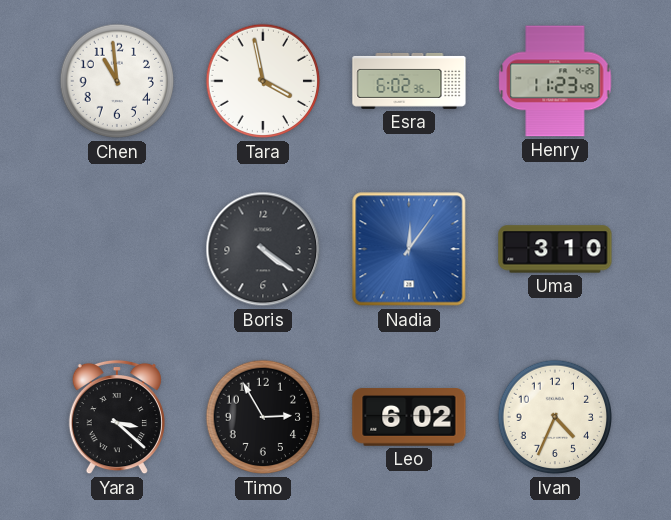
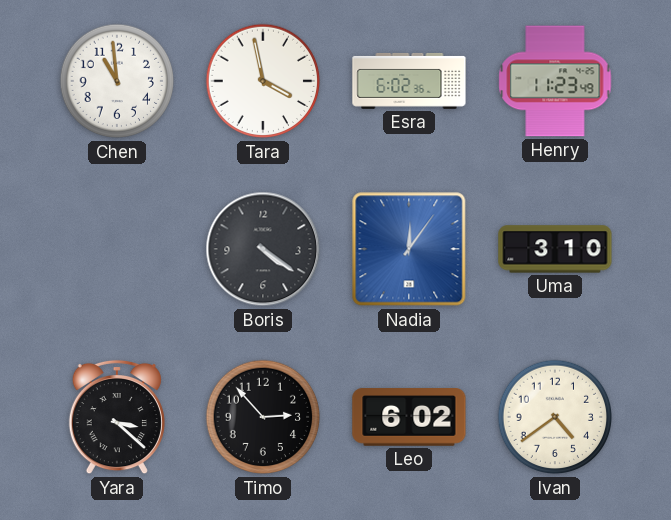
Timo: 2:55 -> 2:53
Ivan: 4:34 -> 4:39
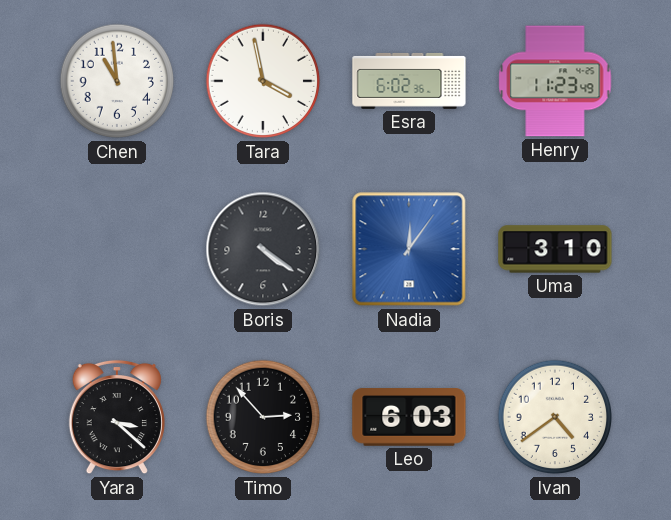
Leo: 6:02 -> 6:03
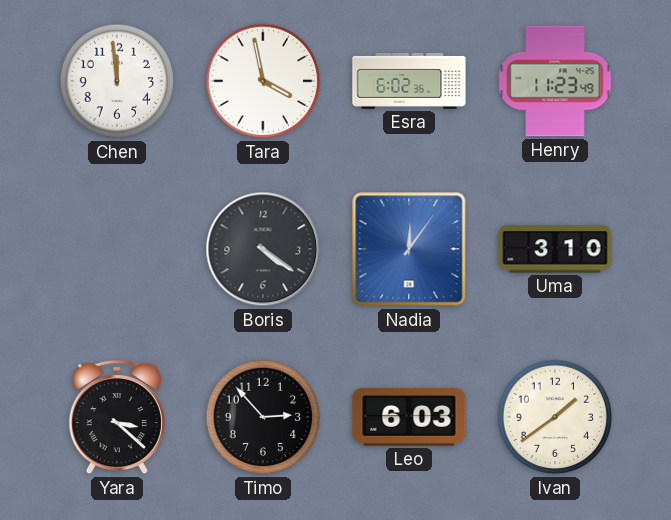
Chen: 10:59 -> 11:59
Ivan: 4:39 -> 1:39
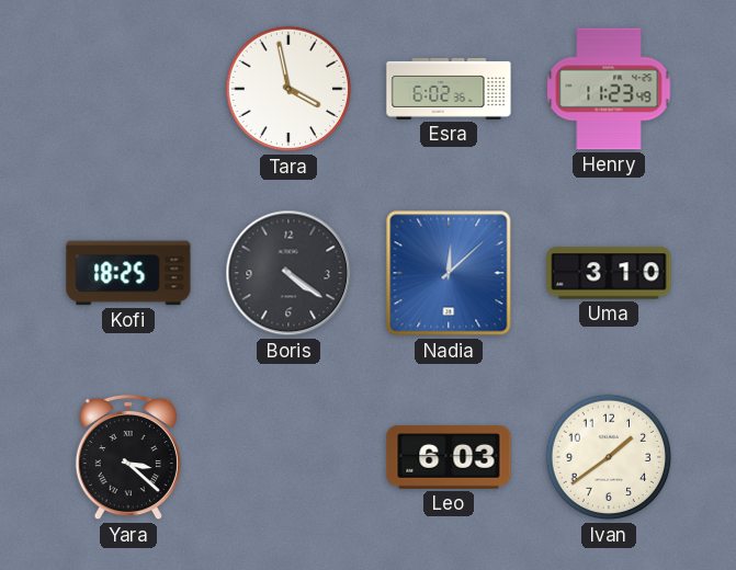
Chen: 11:59 -> none
Kofi: none -> 18:25
Nadia: 12:06 -> 12:08
Timo: 2:53 -> none
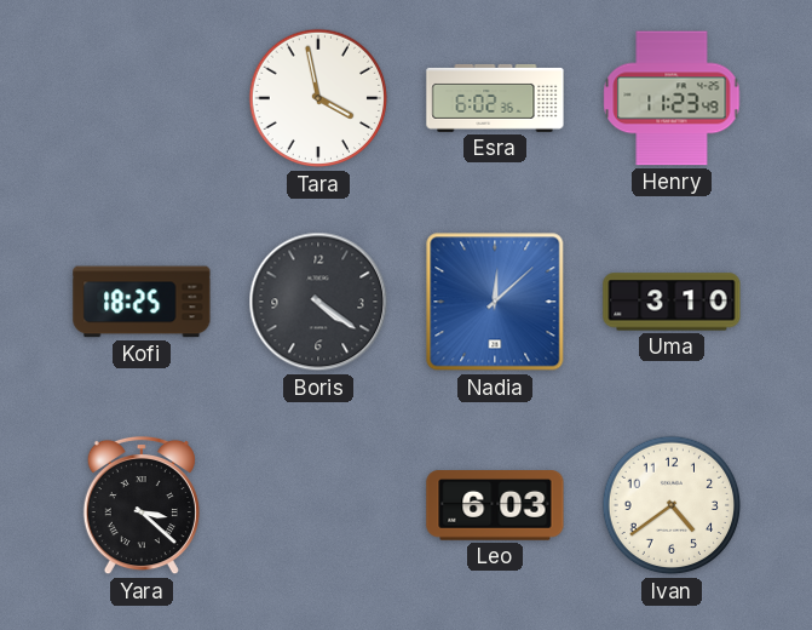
Ivan: 1:39 -> 4:39
